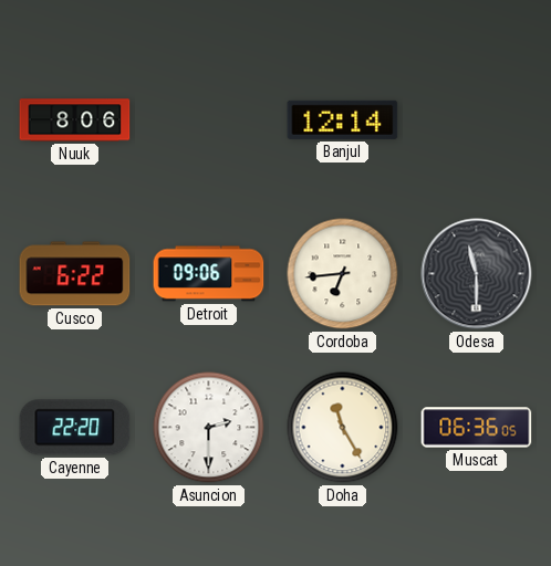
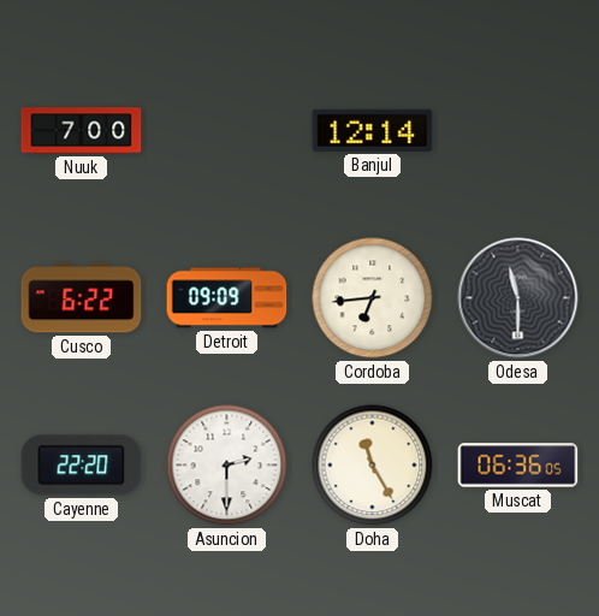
Nuuk: 8:06 -> 7:00
Detroit: 09:06 -> 09:09
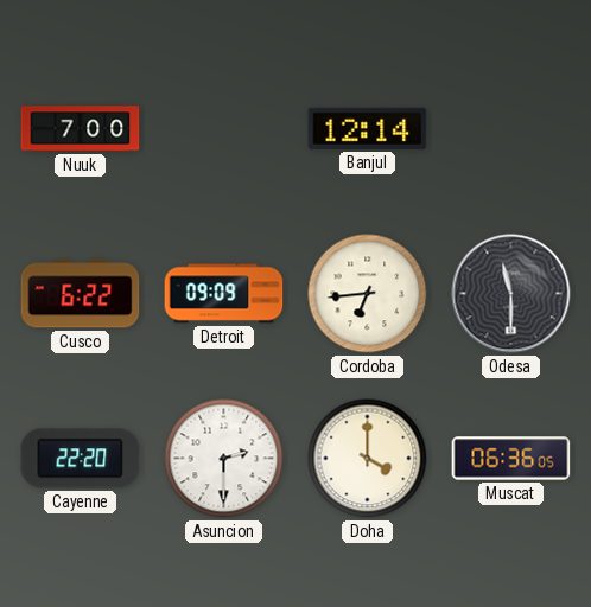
Doha: 11:25 -> 4:00
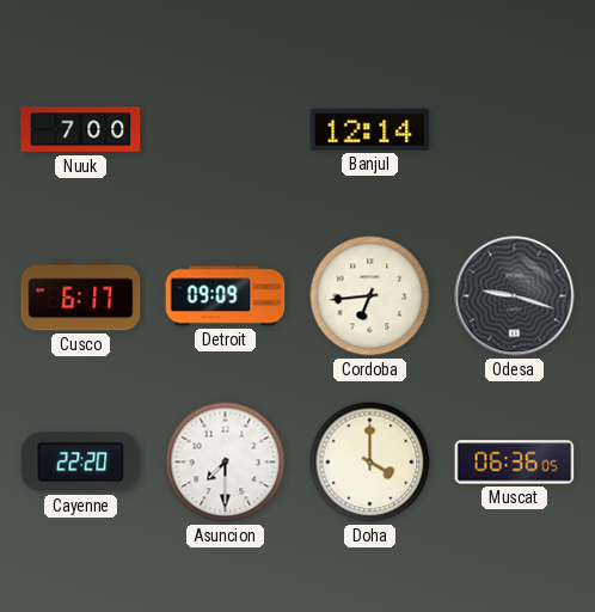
Cusco: 6:22 -> 6:17
Odesa: 11:30 -> 9:18
Asuncion: 2:30 -> 7:30
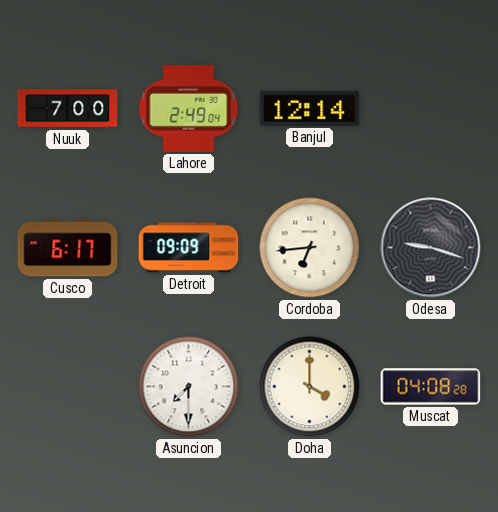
Lahore: none -> 2:49
Cayenne: 22:20 -> none
Muscat: 06:36 -> 04:08
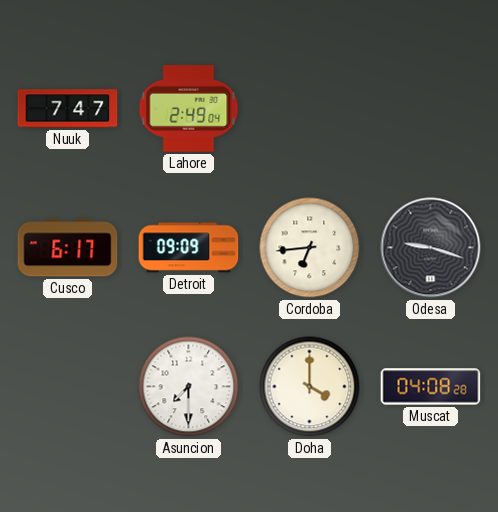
Nuuk: 7:00 -> 7:47
Banjul: 12:14 -> none
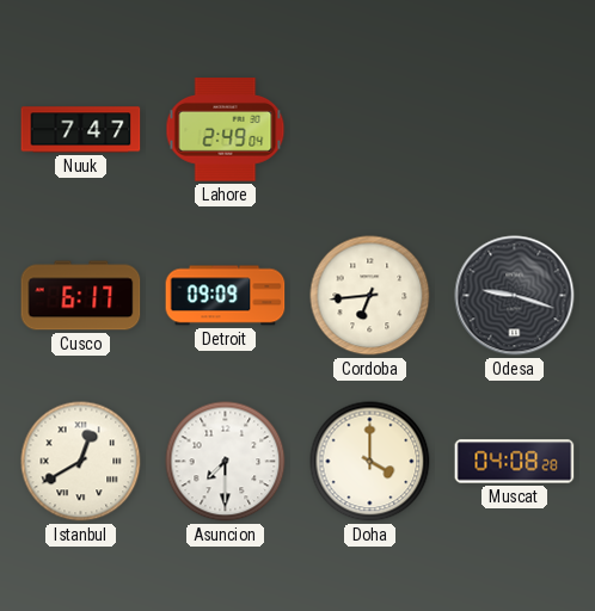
Istanbul: none -> 12:40
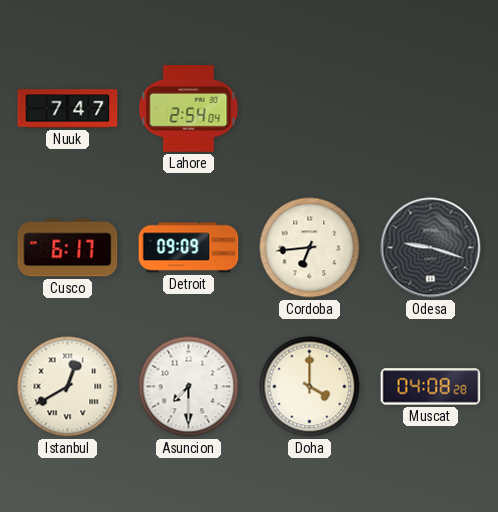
Lahore: 2:49 -> 2:54
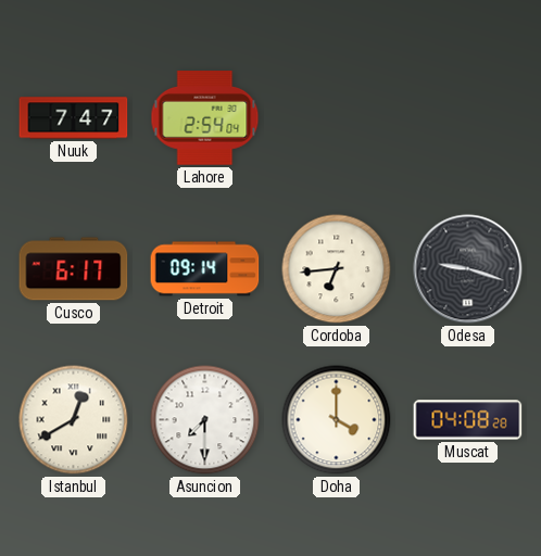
Detroit: 09:09 -> 09:14
